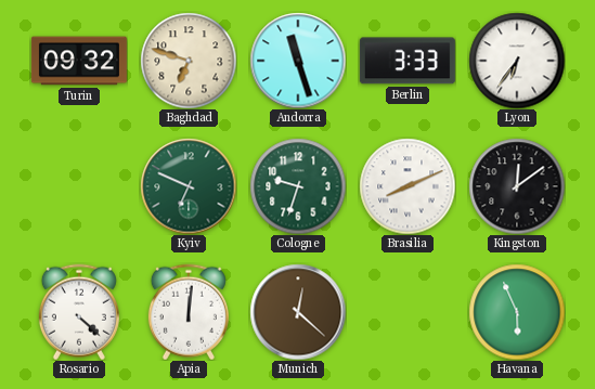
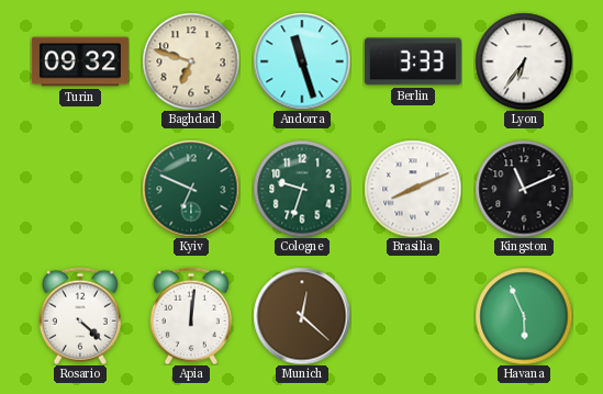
Kingston: 12:09 -> 11:11
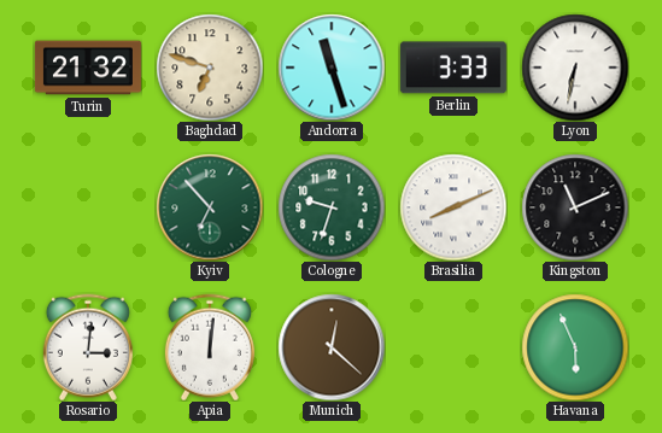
Turin: 09:32 -> 21:32
Lyon: 6:36 -> 6:32
Kyiv: 6:49 -> 6:53
Rosario: 4:22 -> 3:01
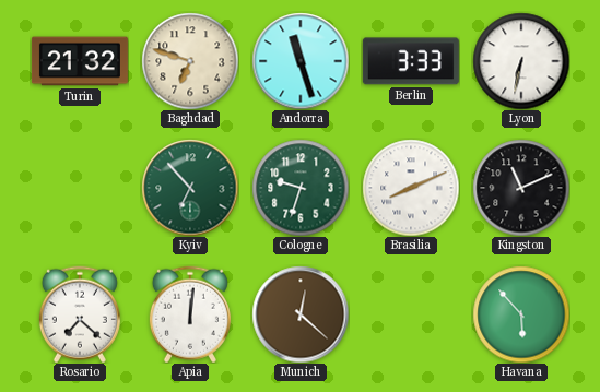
Rosario: 3:01 -> 7:22
Havana: 5:56 -> 5:53
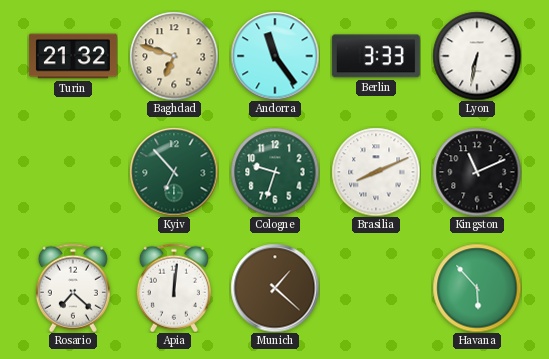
Andorra: 11:27 -> 11:24
Munich: 12:22 -> 1:22
